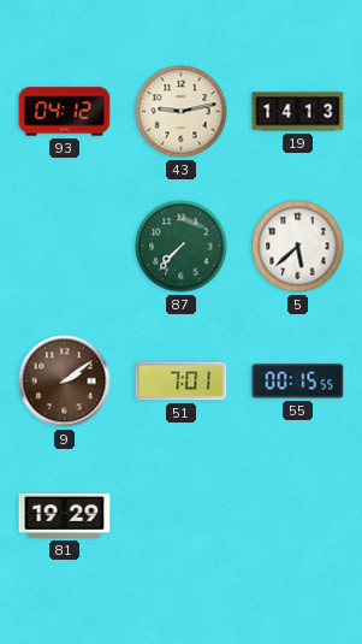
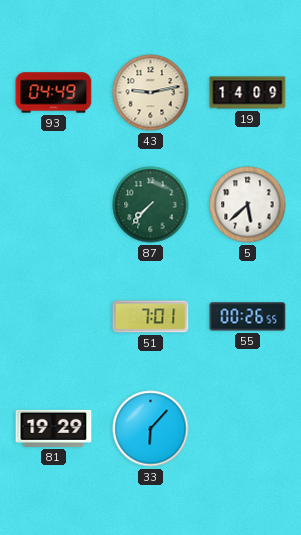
93: 04:12 -> 04:49
19: 14:13 -> 14:09
9: 2:09 -> none
55: 00:15 -> 00:26
33: none -> 6:07
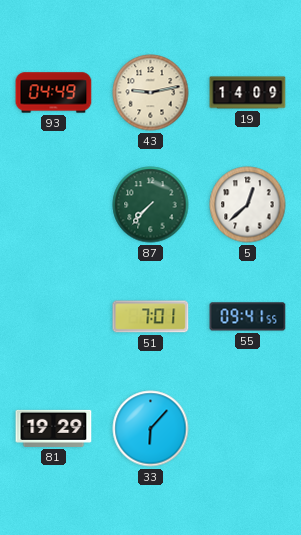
5: 5:38 -> 12:38
55: 00:26 -> 09:41
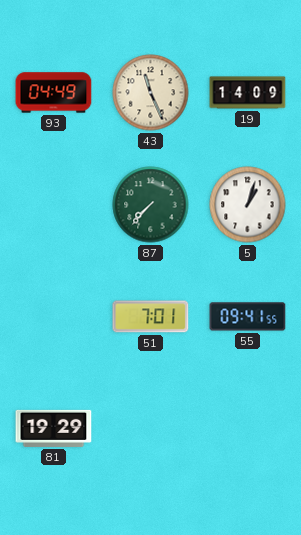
43: 9:13 -> 11:26
5: 12:38 -> 1:03
33: 6:07 -> none
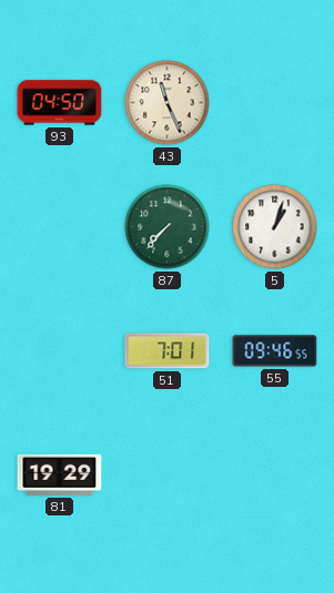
93: 04:49 -> 04:50
19: 14:09 -> none
55: 09:41 -> 09:46
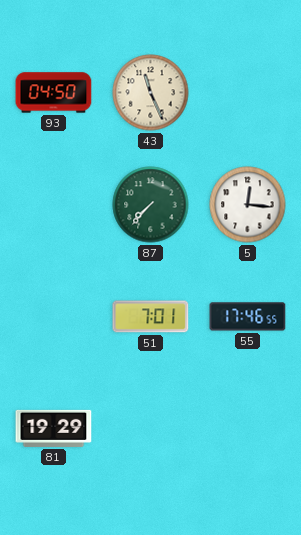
5: 1:03 -> 12:16
55: 09:46 -> 17:46
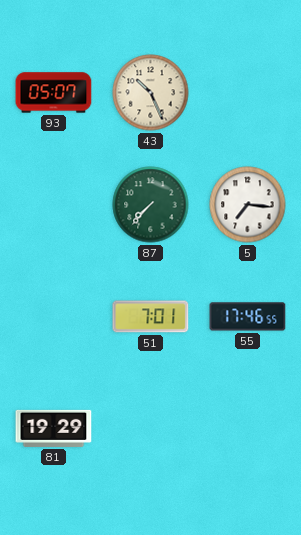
93: 04:50 -> 05:07
43: 11:26 -> 10:26
5: 12:16 -> 7:16
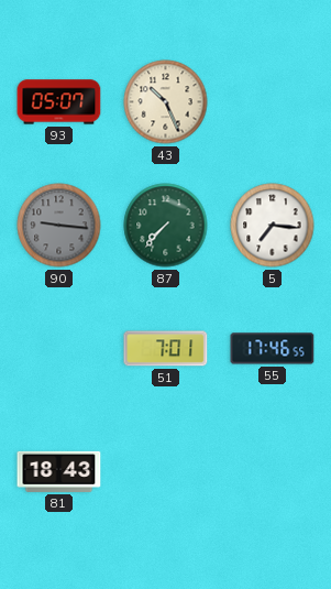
90: none -> 9:16
81: 19:29 -> 18:43
